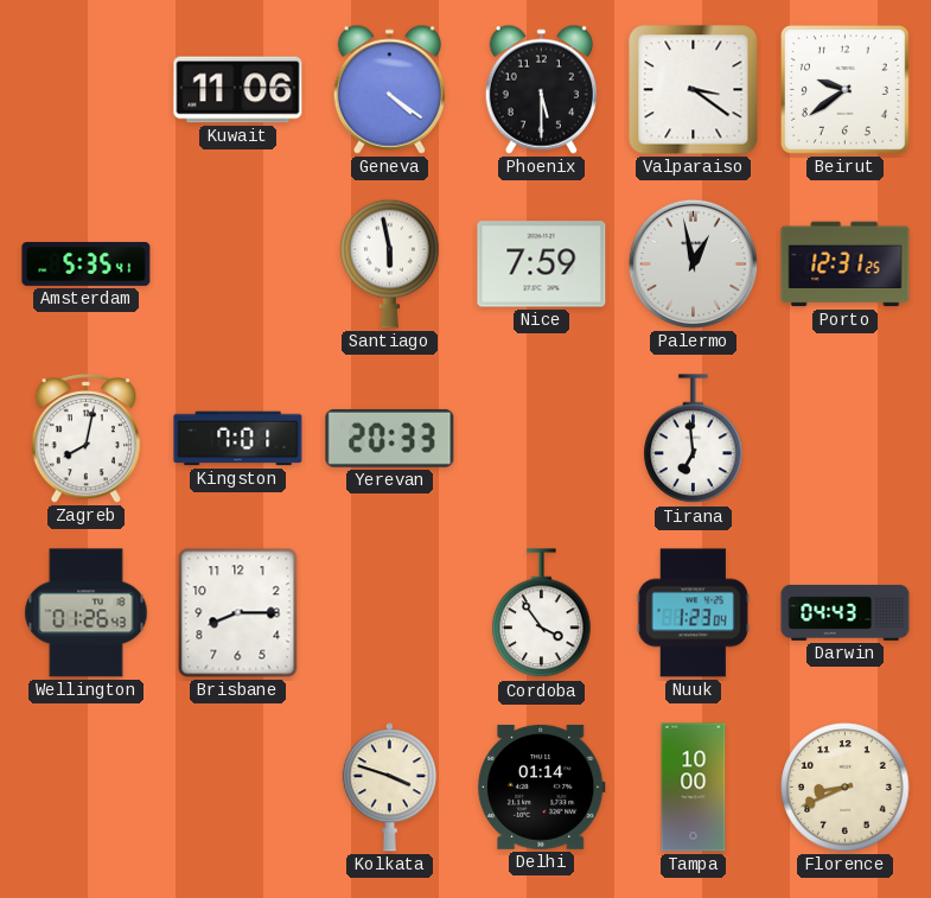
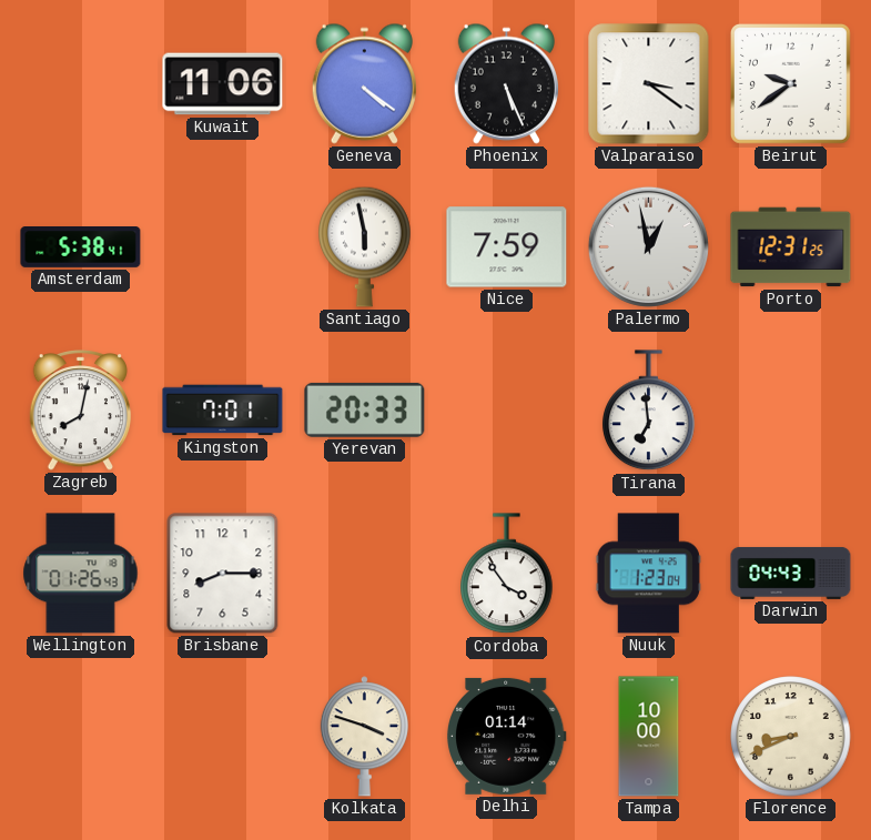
Phoenix: 5:30 -> 5:26
Amsterdam: 5:35 -> 5:38
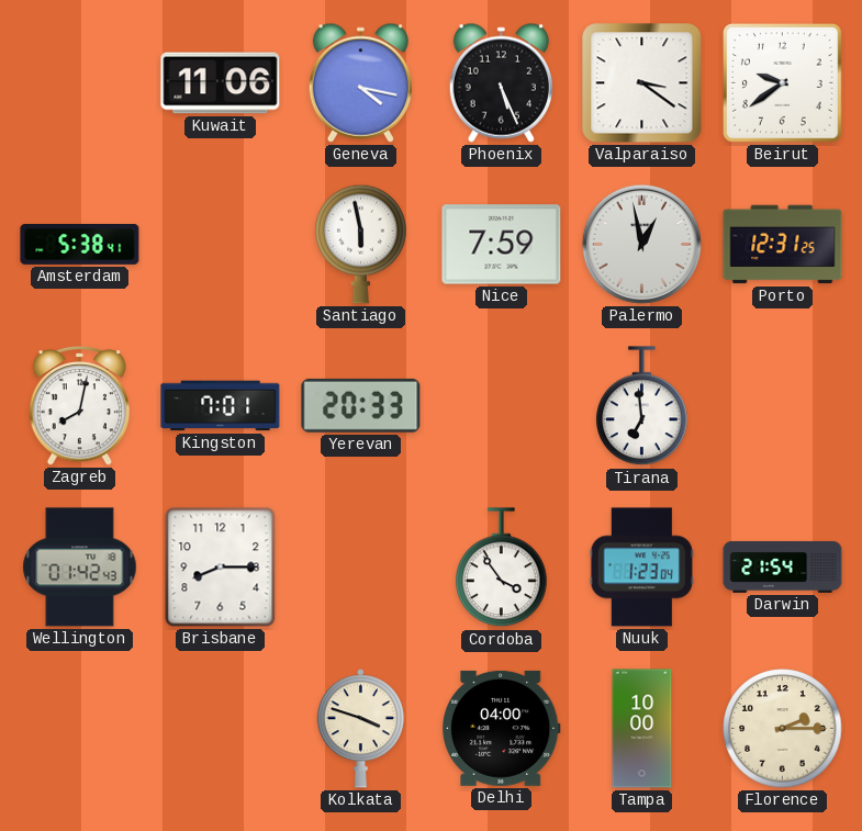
Geneva: 4:21 -> 4:17
Wellington: 01:26 -> 01:42
Darwin: 04:43 -> 21:54
Delhi: 01:14 -> 04:00
Florence: 8:41 -> 2:15
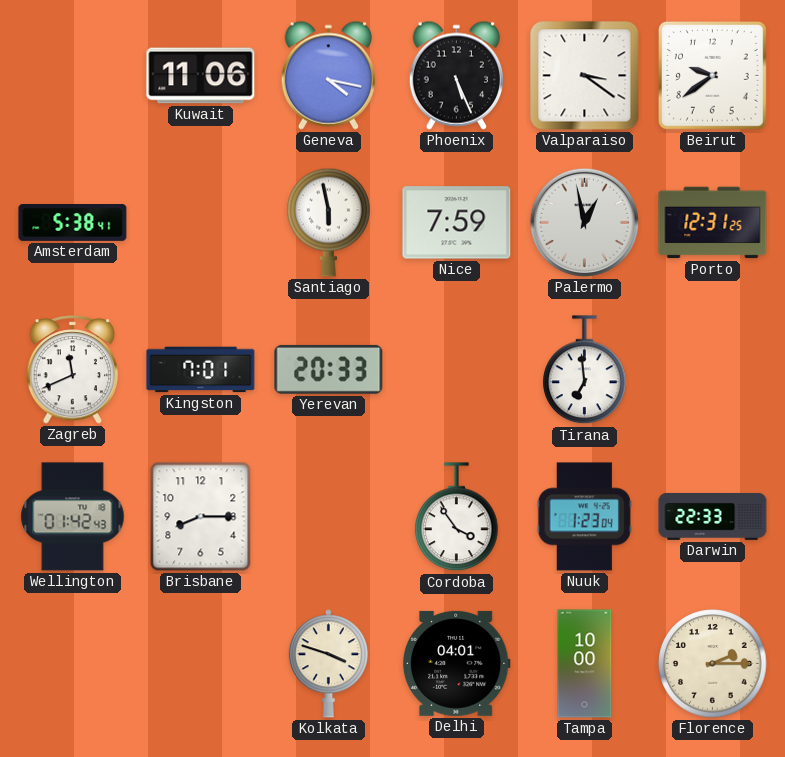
Zagreb: 8:02 -> 11:41
Darwin: 21:54 -> 22:33
Delhi: 04:00 -> 04:01
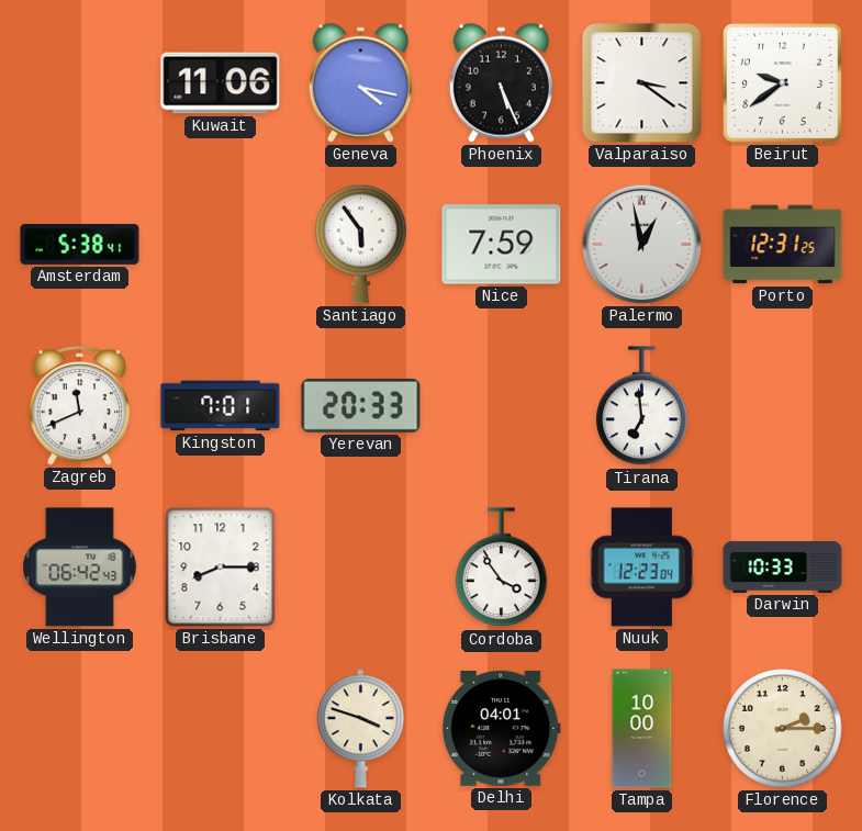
Santiago: 5:58 -> 5:54
Wellington: 01:42 -> 06:42
Nuuk: 1:23 -> 12:23
Darwin: 22:33 -> 10:33
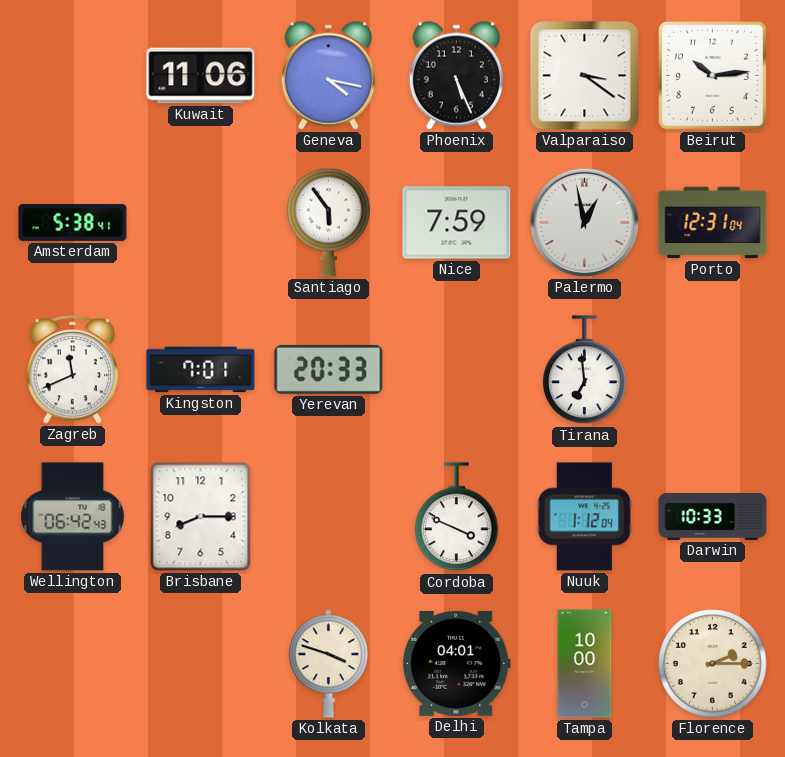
Beirut: 9:39 -> 10:14
Porto: 12:31:25 -> 12:31:04
Cordoba: 3:54 -> 3:49
Nuuk: 12:23 -> 1:12
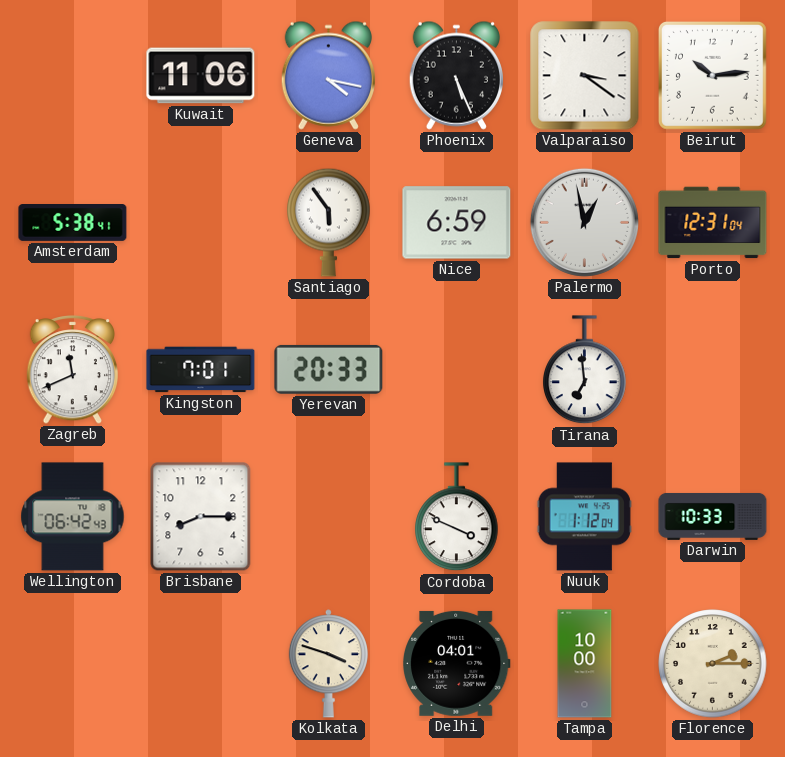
Nice: 7:59 -> 6:59
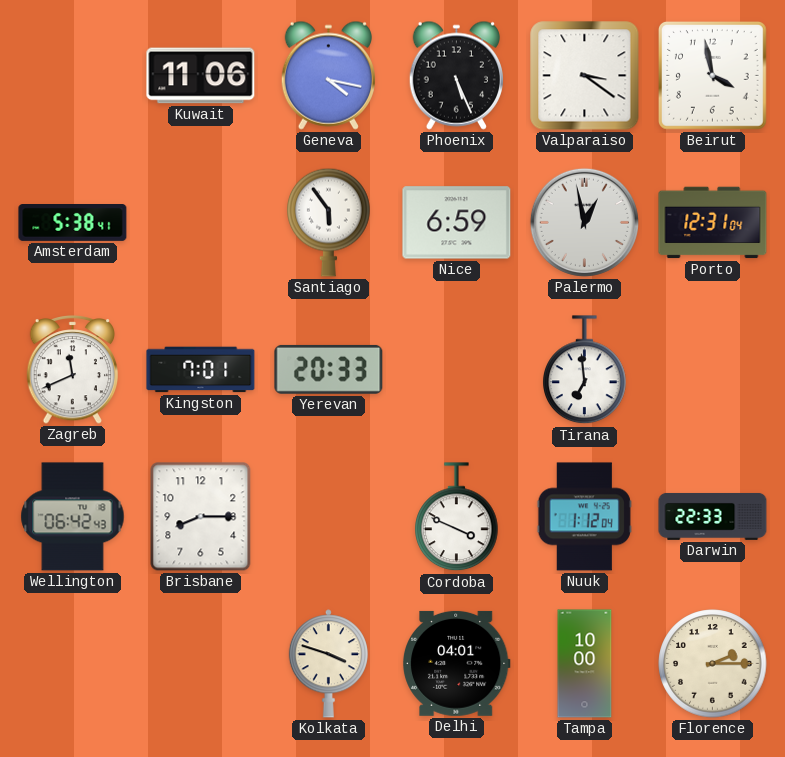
Beirut: 10:14 -> 3:58
Darwin: 10:33 -> 22:33
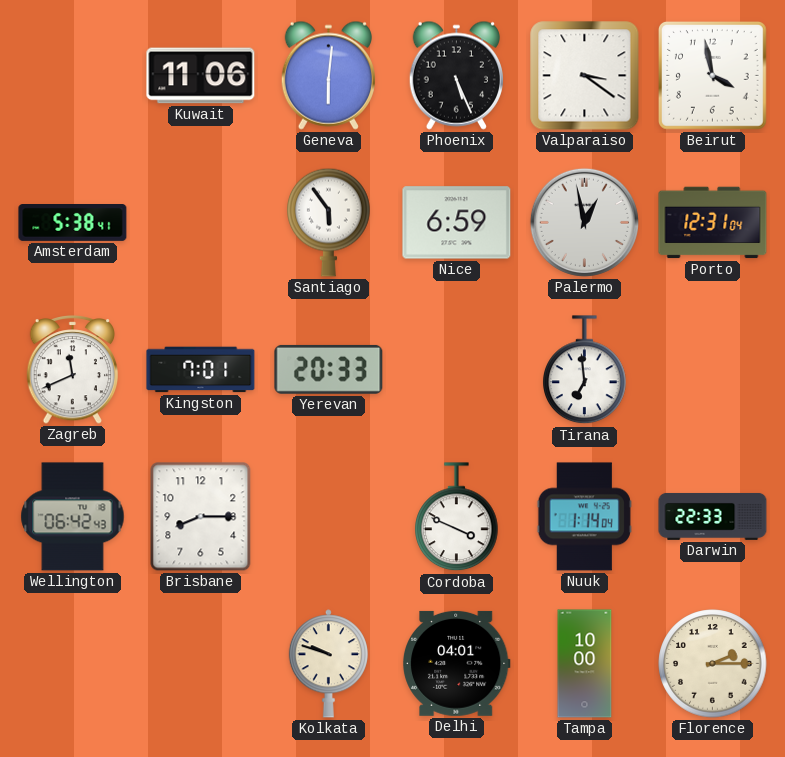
Geneva: 4:17 -> 6:01
Nuuk: 1:12 -> 1:14
Kolkata: 3:48 -> 9:48
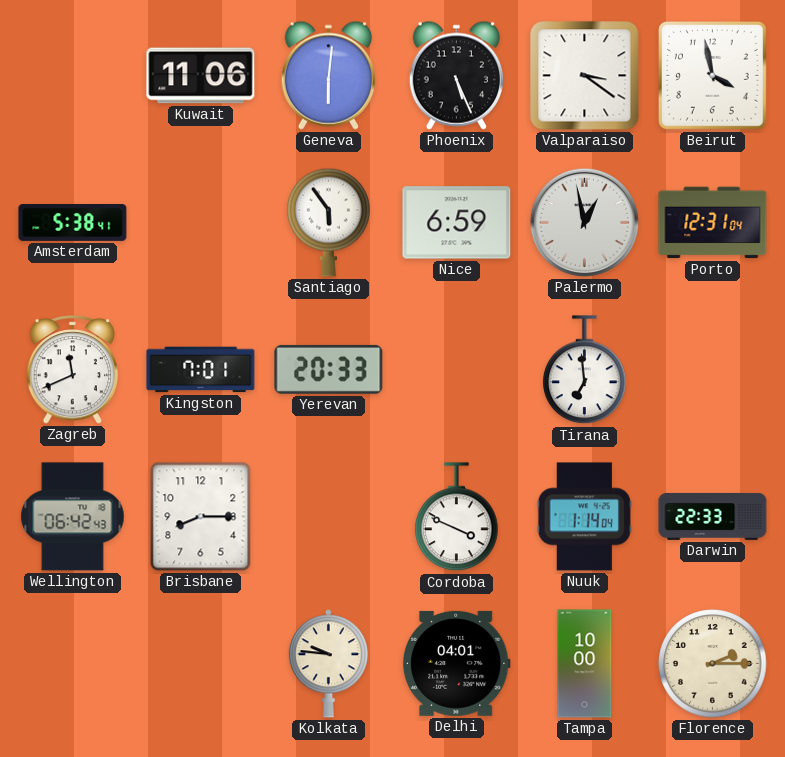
Kolkata: 9:48 -> 9:46
